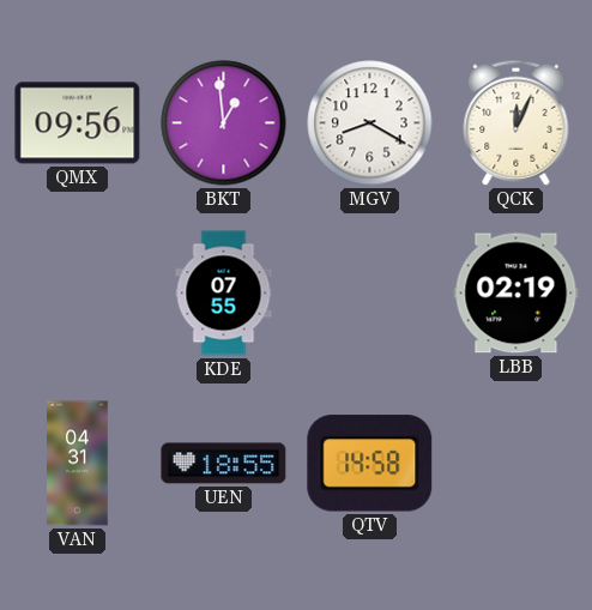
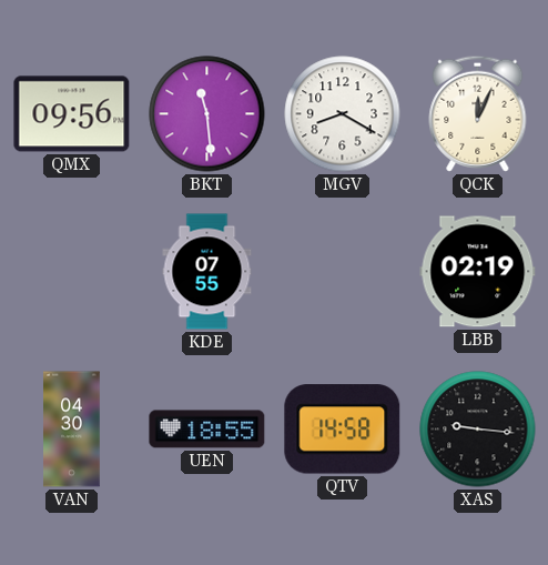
BKT: 12:59 -> 11:29
VAN: 04:31 -> 04:30
XAS: none -> 9:16
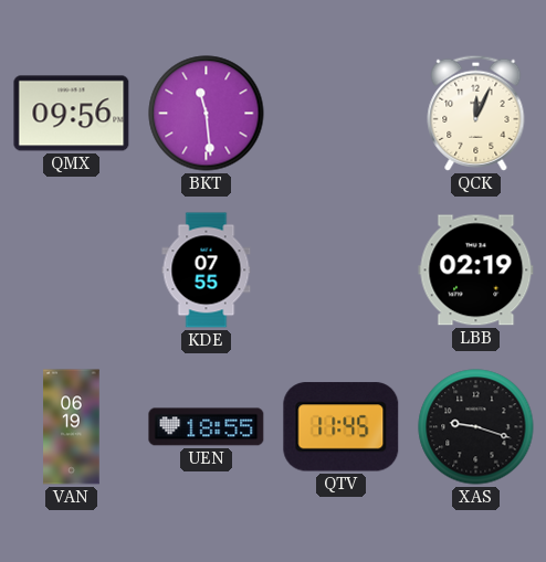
MGV: 8:20 -> none
VAN: 04:30 -> 06:19
QTV: 14:58 -> 11:45
XAS: 9:16 -> 9:18
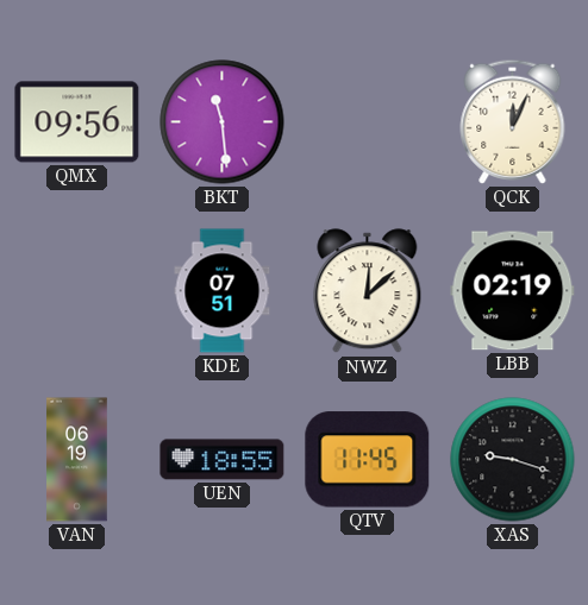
KDE: 07:55 -> 07:51
NWZ: none -> 12:08
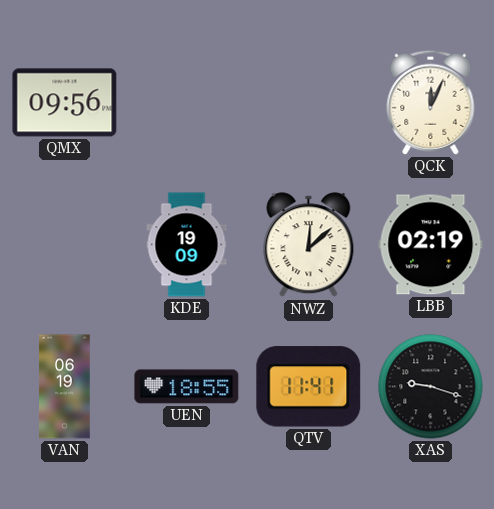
BKT: 11:29 -> none
KDE: 07:51 -> 19:09
QTV: 11:45 -> 11:41
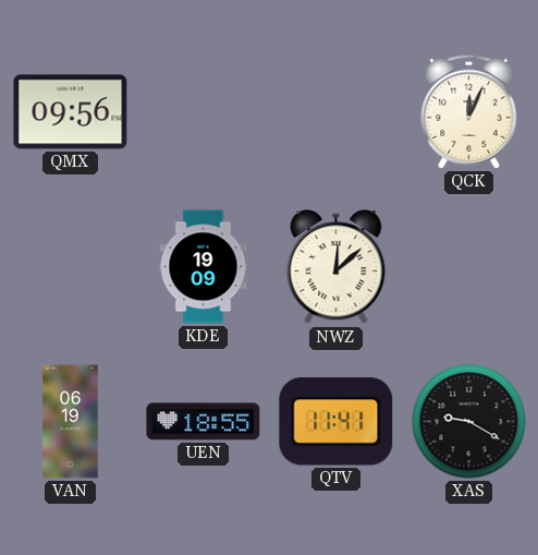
LBB: 02:19 -> none
XAS: 9:18 -> 9:20
